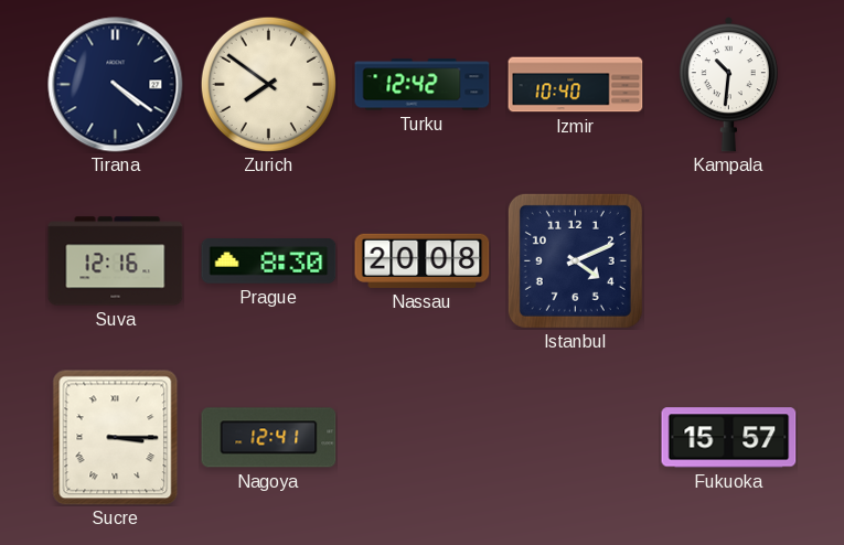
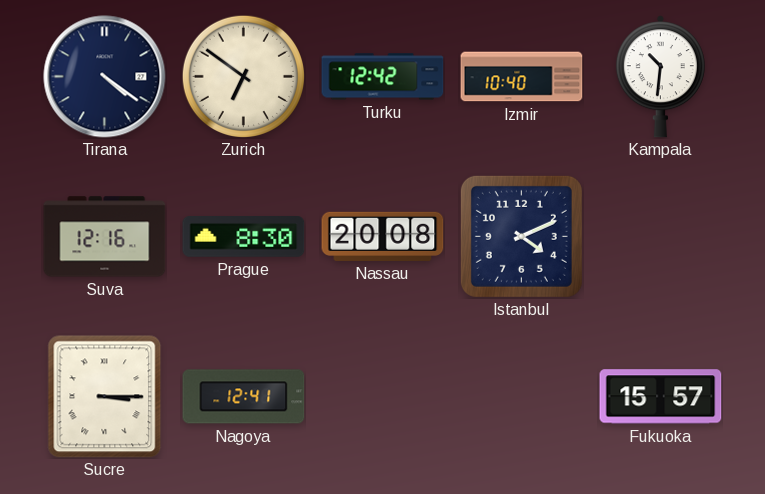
Zurich: 7:51 -> 6:51
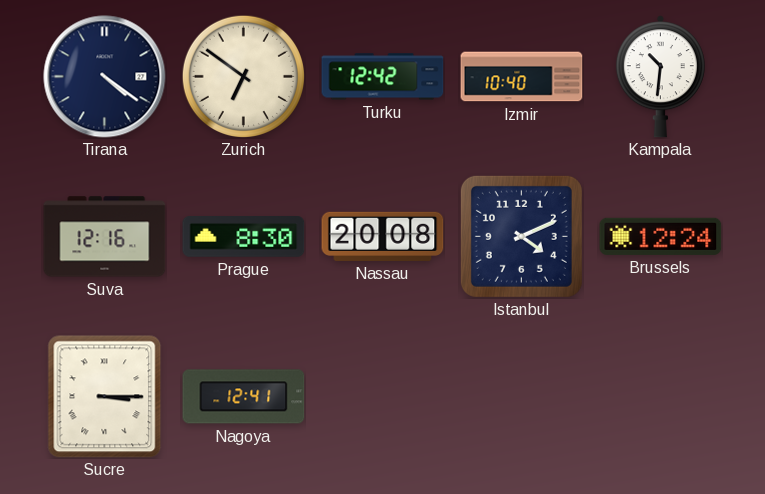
Brussels: none -> 12:24
Fukuoka: 15:57 -> none
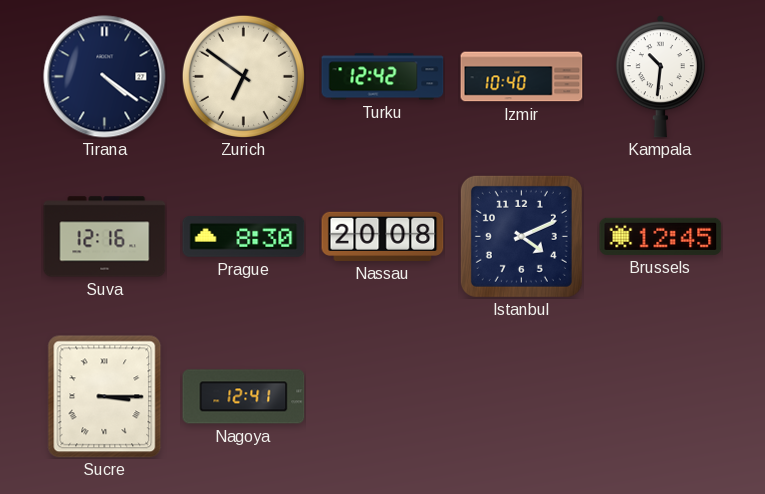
Brussels: 12:24 -> 12:45
